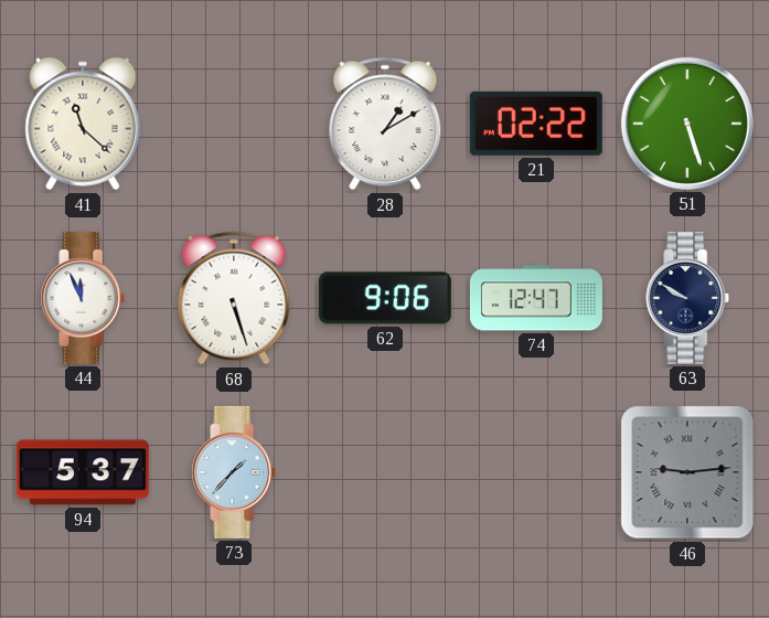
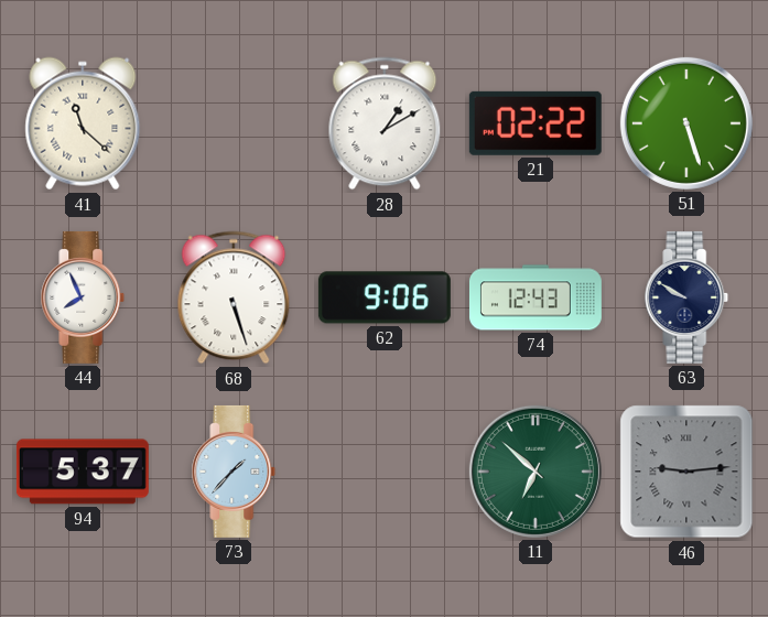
44: 11:56 -> 7:56
74: 12:47 -> 12:43
11: none -> 6:52
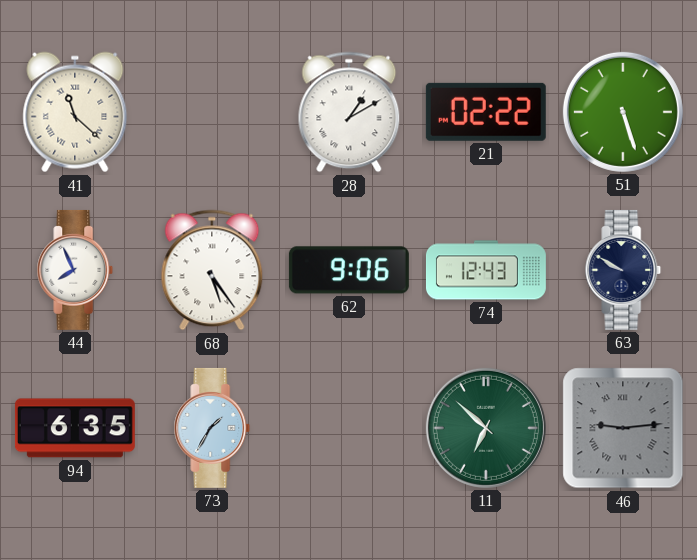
68: 5:27 -> 5:24
94: 5:37 -> 6:35
73: 1:37 -> 1:35
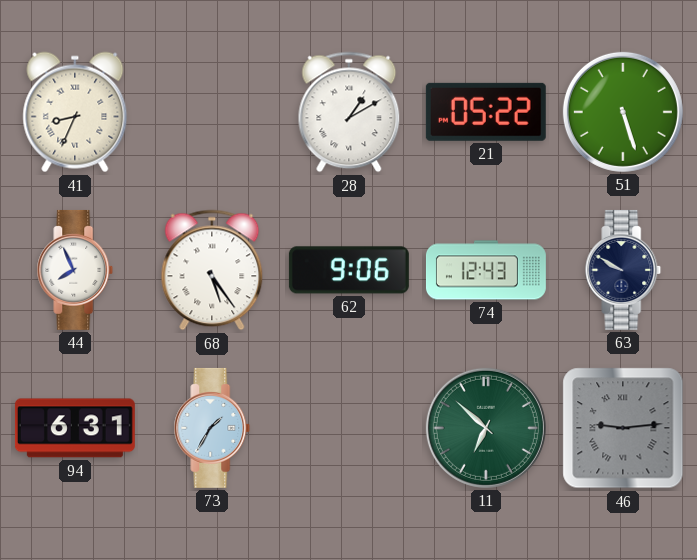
41: 11:22 -> 8:34
21: 02:22 -> 05:22
94: 6:35 -> 6:31
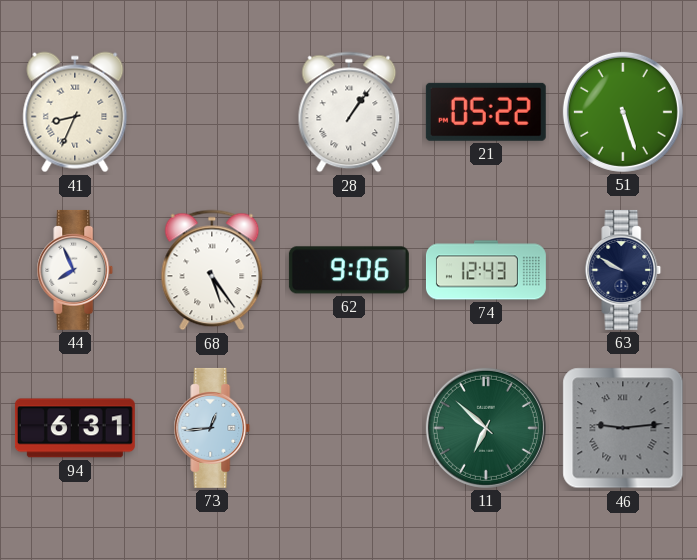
28: 1:10 -> 1:06
73: 1:35 -> 12:44
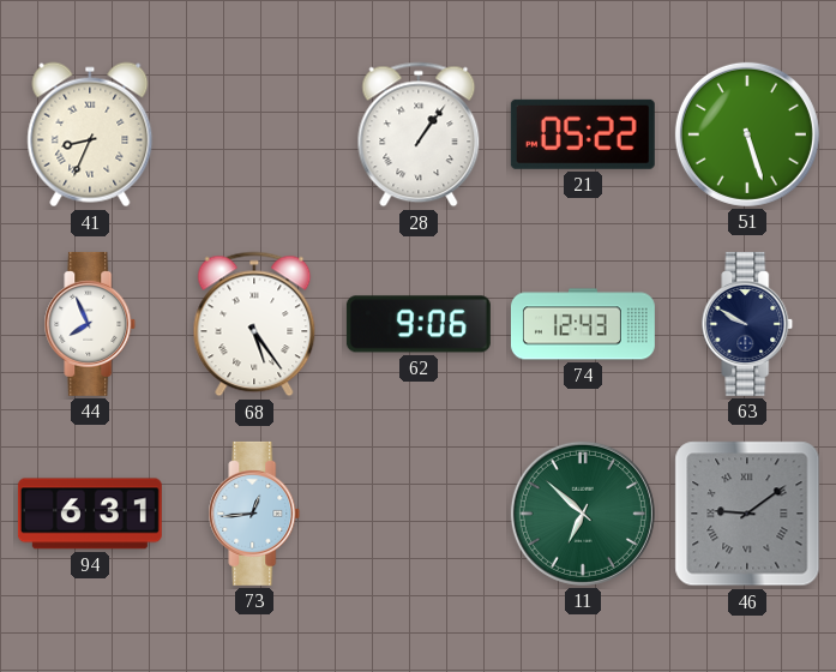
46: 9:14 -> 9:09
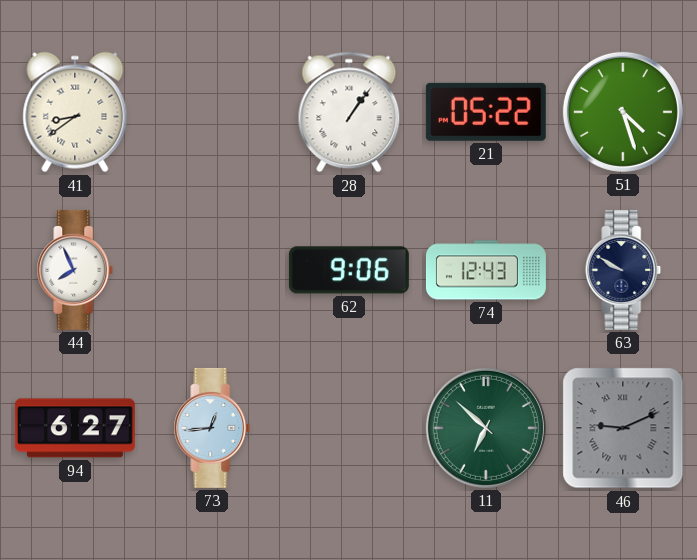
41: 8:34 -> 8:39
51: 5:27 -> 4:27
68: 5:24 -> none
94: 6:31 -> 6:27
46: 9:09 -> 9:11
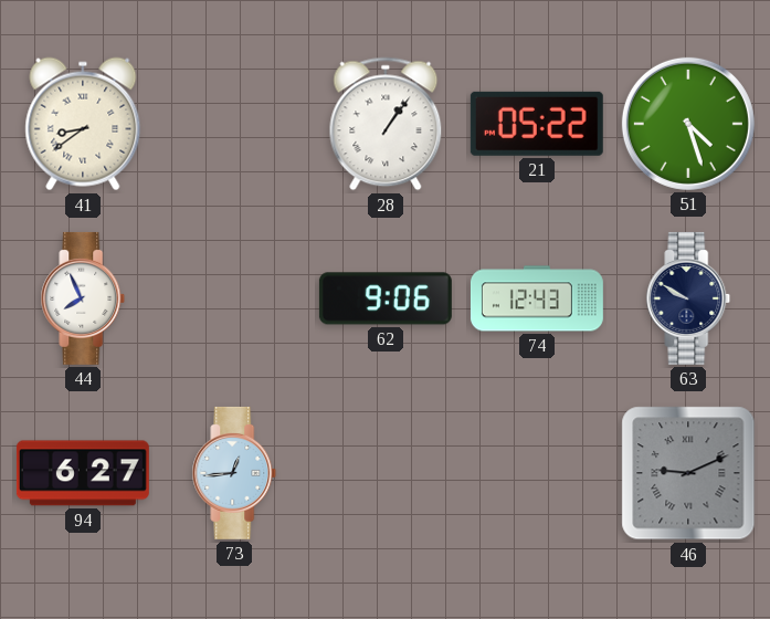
11: 6:52 -> none
